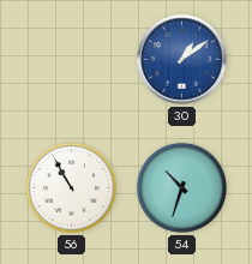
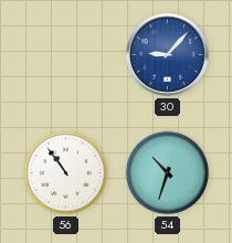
30: 1:09 -> 9:07
56: 10:55 -> 10:54
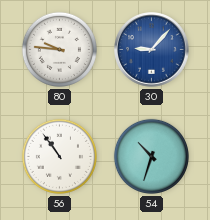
80: none -> 9:46
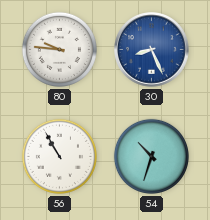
30: 9:07 -> 8:26
56: 10:54 -> 10:55
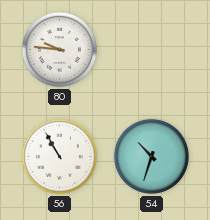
30: 8:26 -> none
